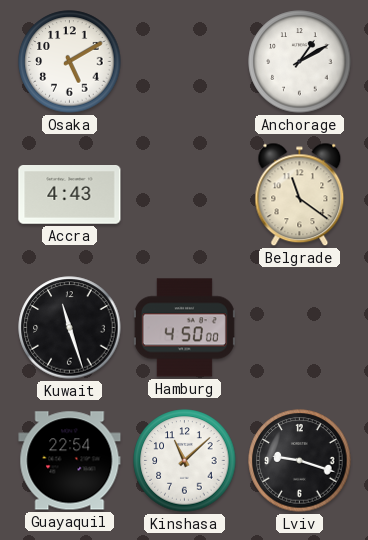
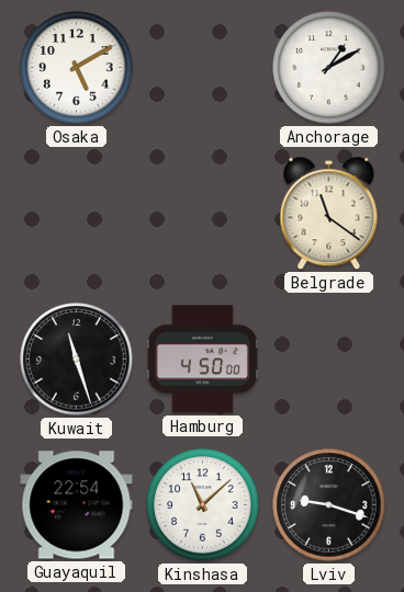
Accra: 4:43 -> none
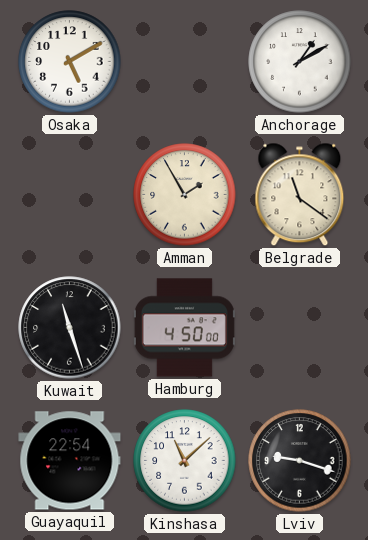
Amman: none -> 1:55
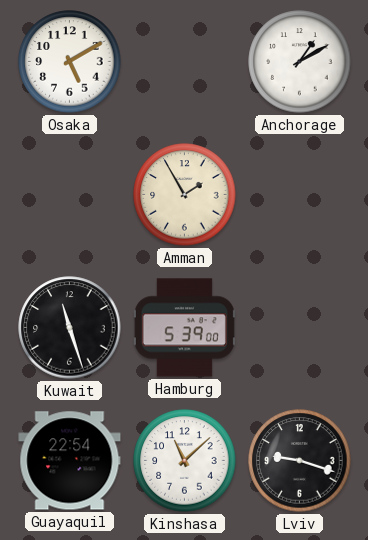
Belgrade: 11:21 -> none
Hamburg: 4:50 -> 5:39
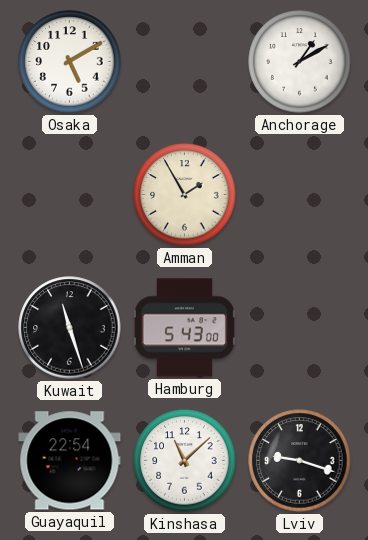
Hamburg: 5:39 -> 5:43
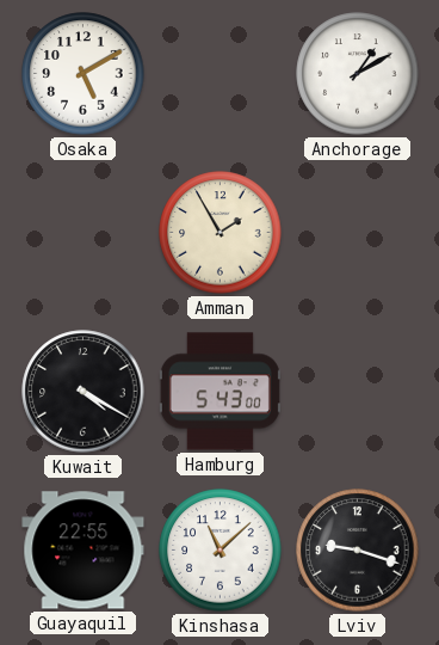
Kuwait: 11:27 -> 4:20
Guayaquil: 22:54 -> 22:55
